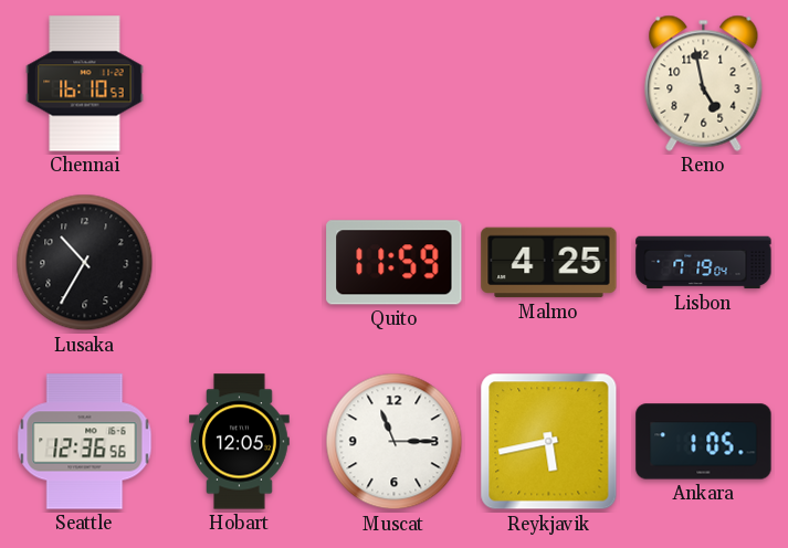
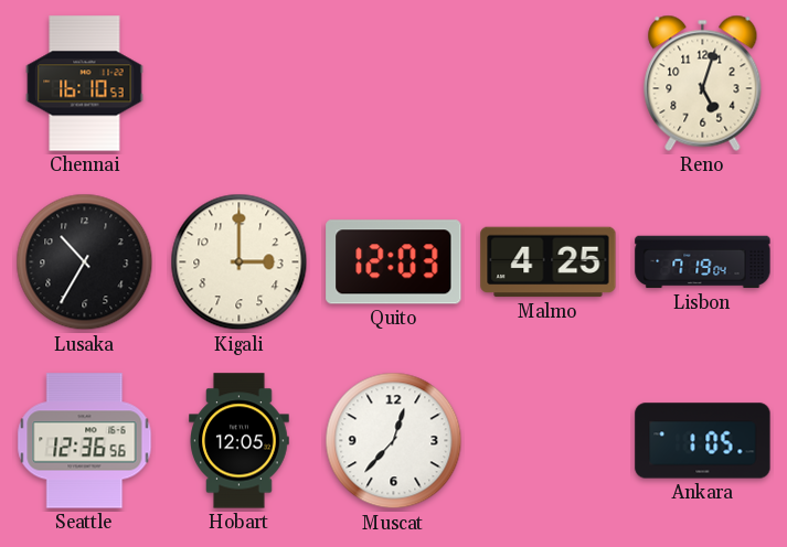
Reno: 4:58 -> 5:03
Kigali: none -> 3:00
Quito: 11:59 -> 12:03
Muscat: 11:15 -> 12:37
Reykjavik: 5:43 -> none
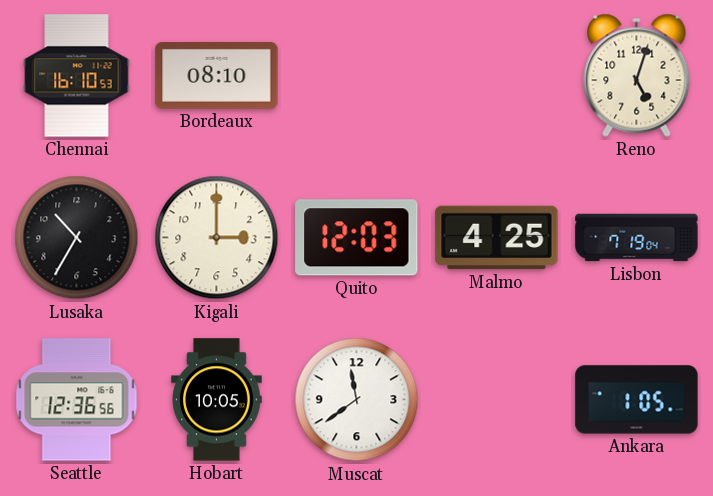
Bordeaux: none -> 08:10
Hobart: 12:05 -> 10:05
Muscat: 12:37 -> 11:39
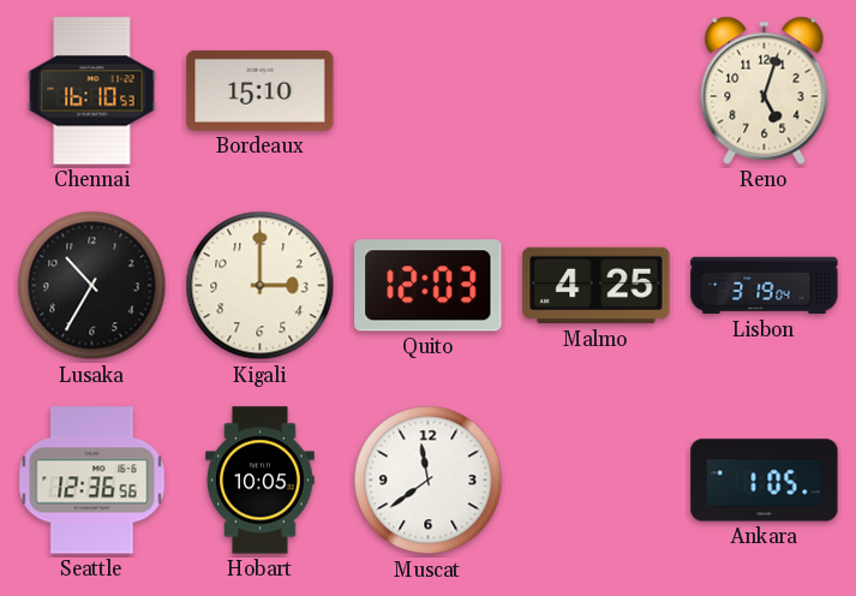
Bordeaux: 08:10 -> 15:10
Lisbon: 7:19 -> 3:19
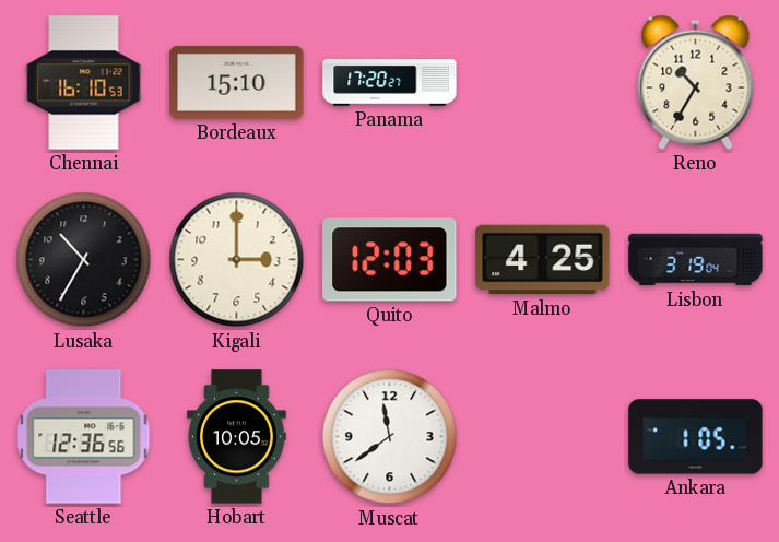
Panama: none -> 17:20
Reno: 5:03 -> 10:35
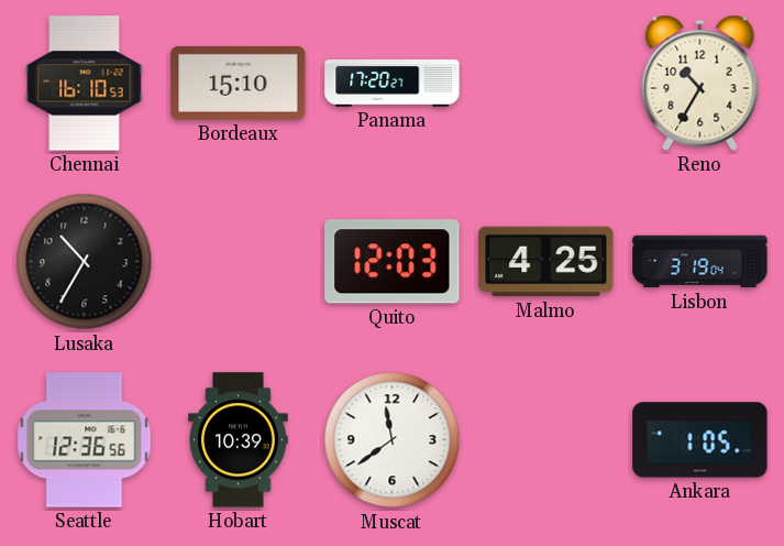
Kigali: 3:00 -> none
Hobart: 10:05 -> 10:39
